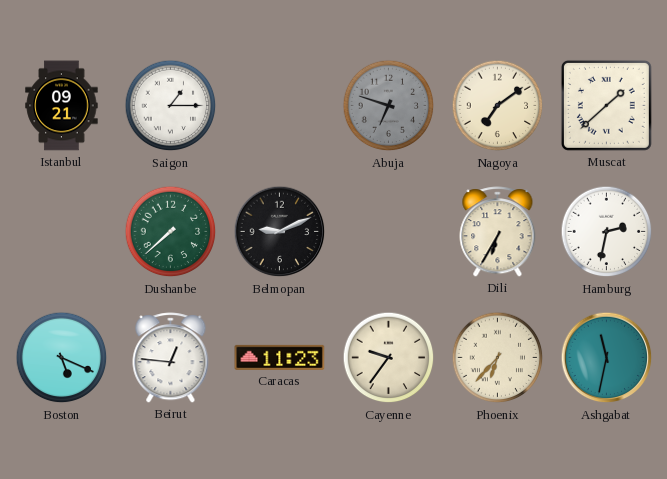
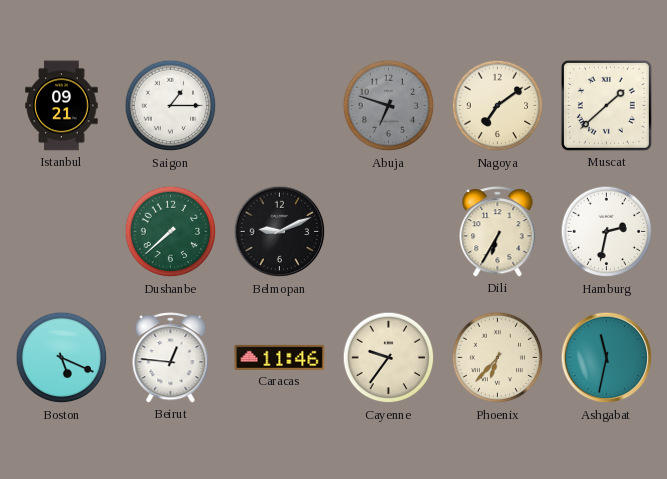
Caracas: 11:23 -> 11:46
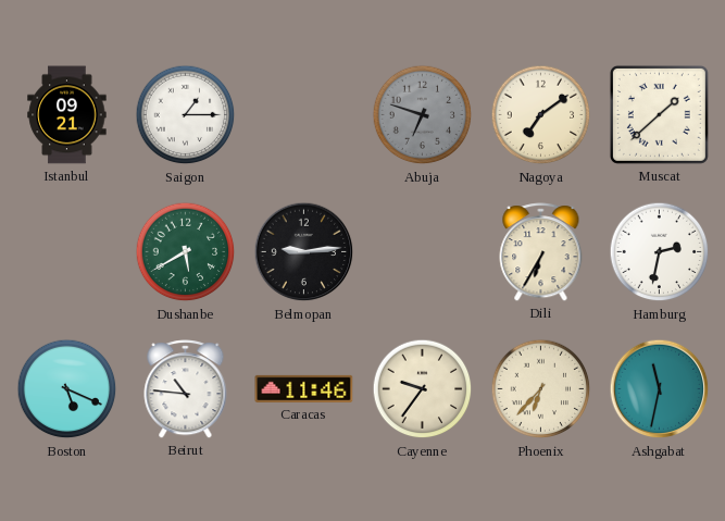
Dushanbe: 7:38 -> 5:40
Belmopan: 9:11 -> 9:14
Beirut: 12:46 -> 10:46
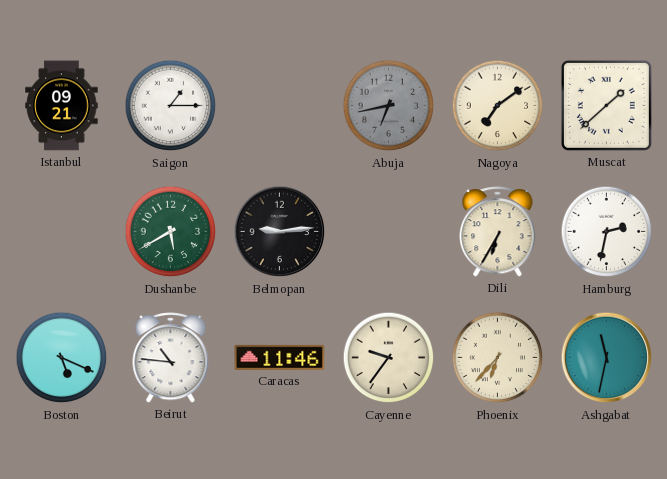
Abuja: 6:48 -> 6:43
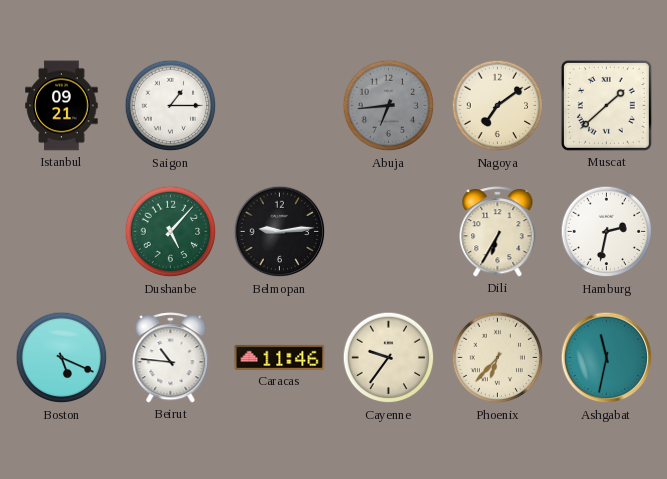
Abuja: 6:43 -> 6:44
Dushanbe: 5:40 -> 5:07
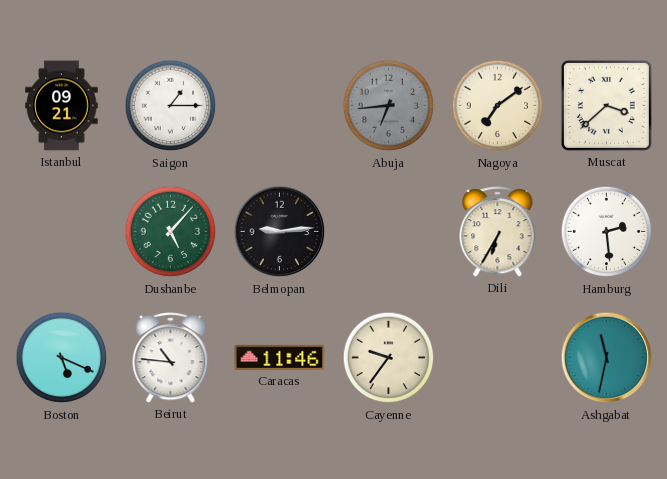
Muscat: 1:38 -> 3:38
Hamburg: 2:32 -> 2:29
Phoenix: 6:37 -> none
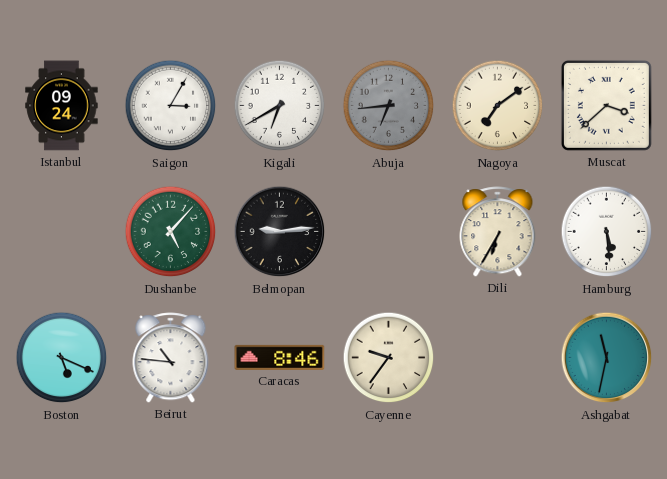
Istanbul: 09:21 -> 09:24
Saigon: 1:15 -> 3:05
Kigali: none -> 6:40
Hamburg: 2:29 -> 5:29
Caracas: 11:46 -> 8:46
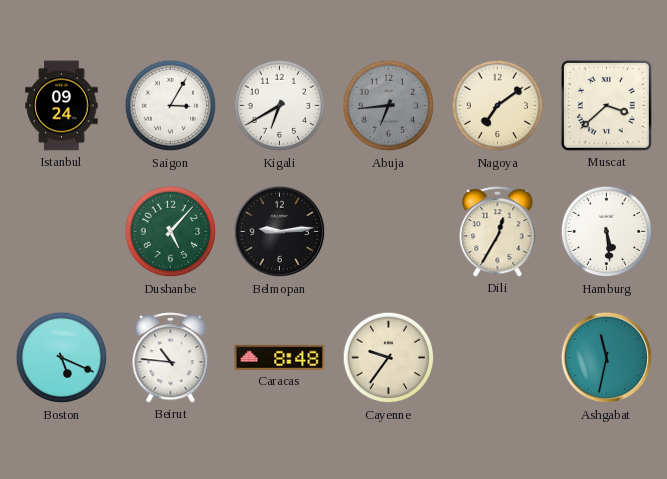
Dili: 6:35 -> 12:35
Caracas: 8:46 -> 8:48
